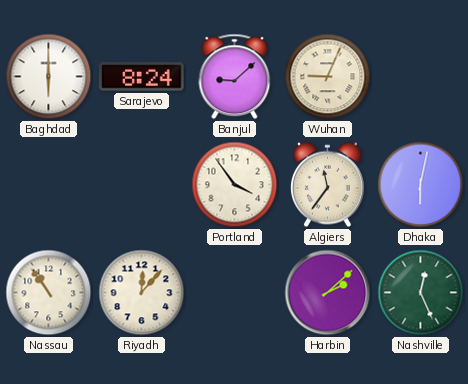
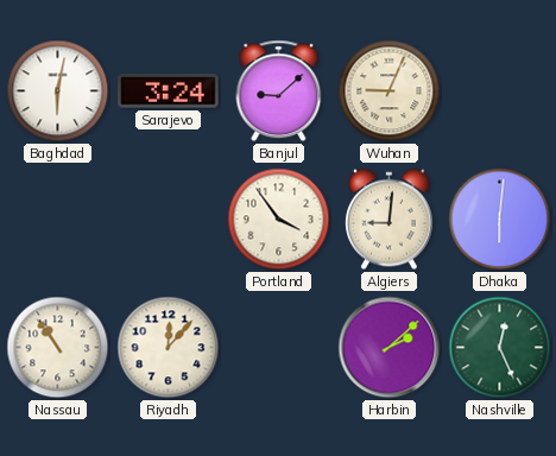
Baghdad: 6:00 -> 6:02
Sarajevo: 8:24 -> 3:24
Algiers: 11:36 -> 9:01
Dhaka: 6:02 -> 6:01
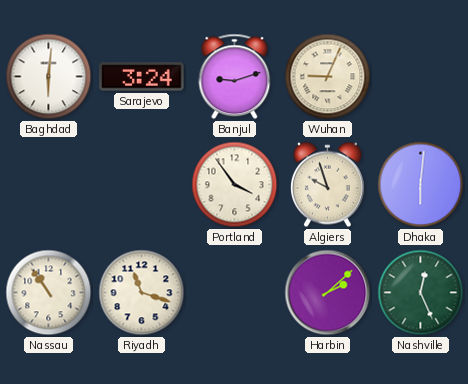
Baghdad: 6:02 -> 6:01
Banjul: 9:08 -> 9:12
Algiers: 9:01 -> 9:57
Riyadh: 12:07 -> 11:18
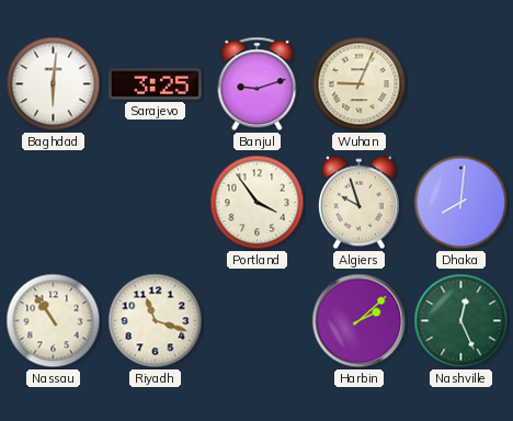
Sarajevo: 3:24 -> 3:25
Dhaka: 6:01 -> 8:01
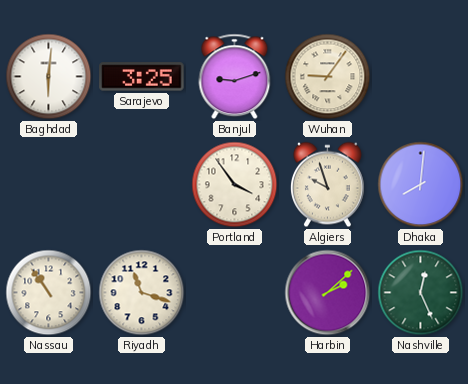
Wuhan: 9:04 -> 9:06
